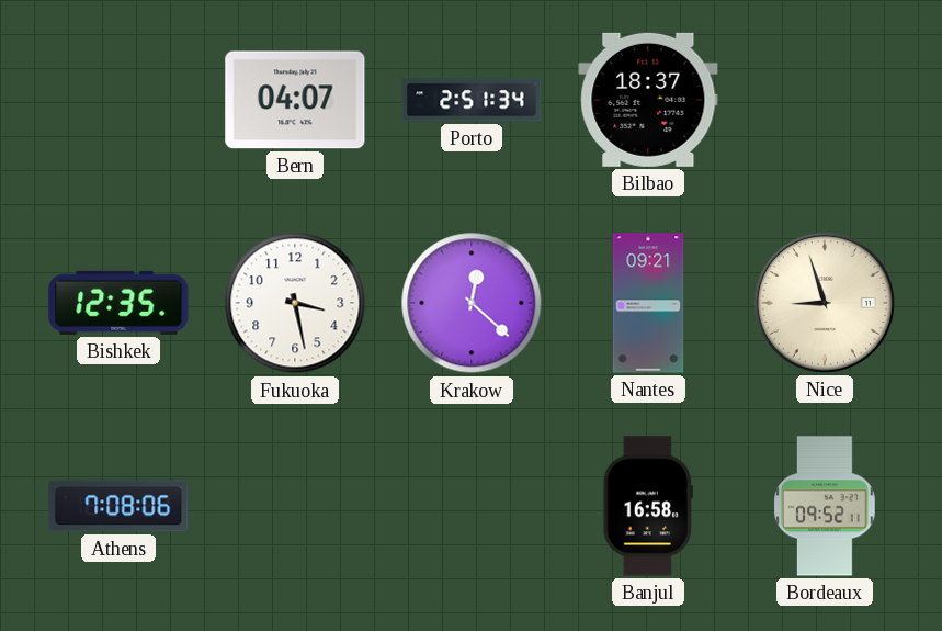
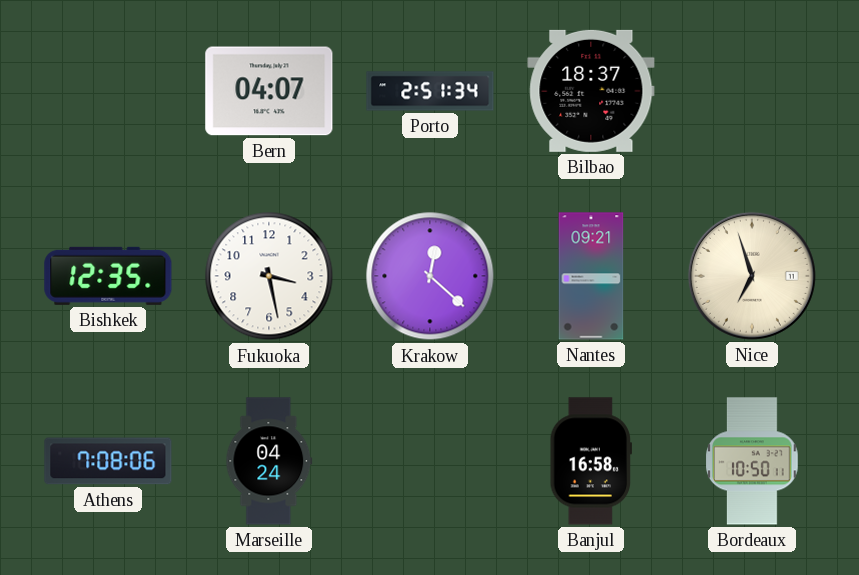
Nice: 8:57 -> 6:57
Marseille: none -> 04:24
Bordeaux: 09:52 -> 10:50
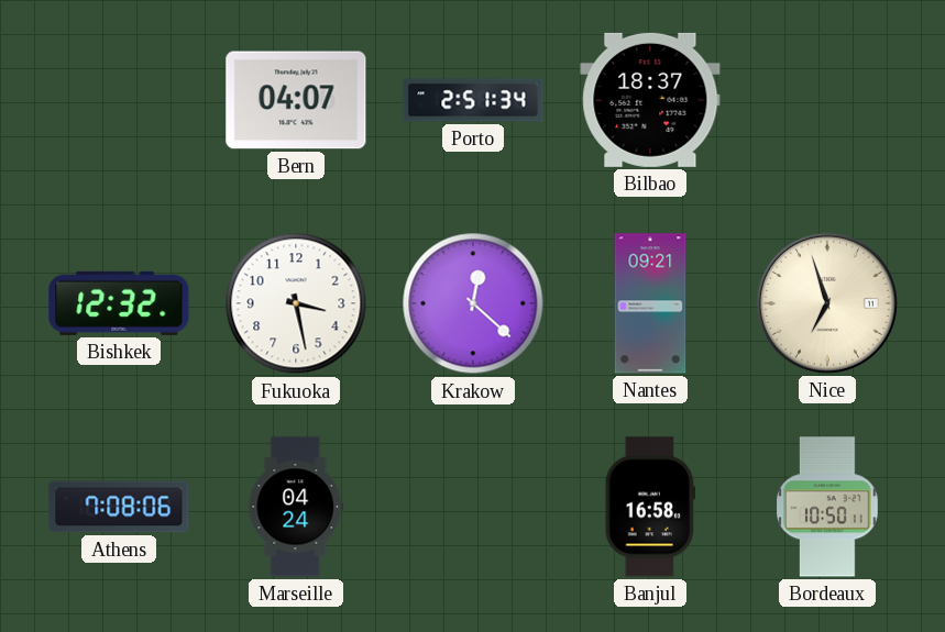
Bishkek: 12:35 -> 12:32
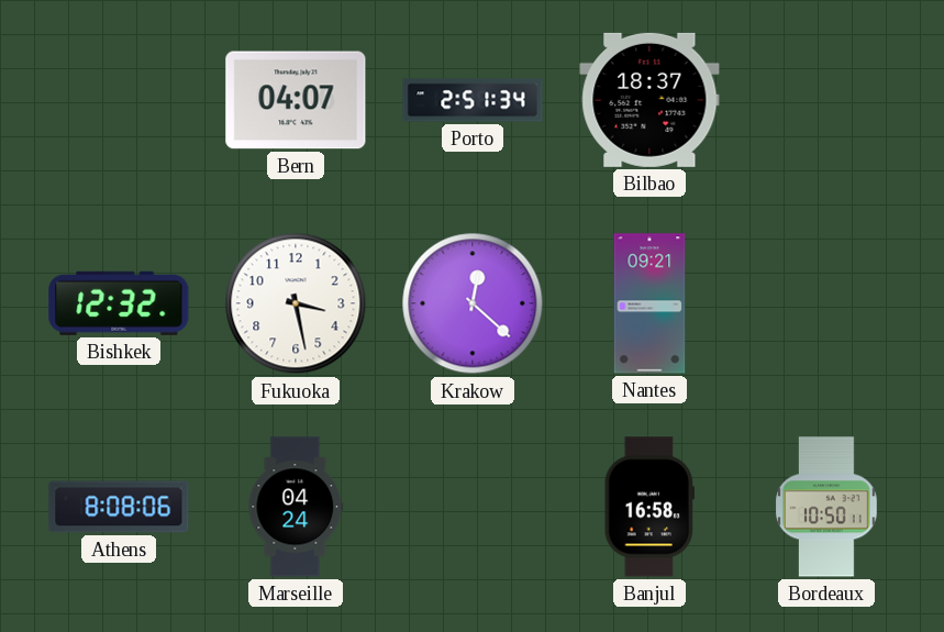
Nice: 6:57 -> none
Athens: 7:08 -> 8:08
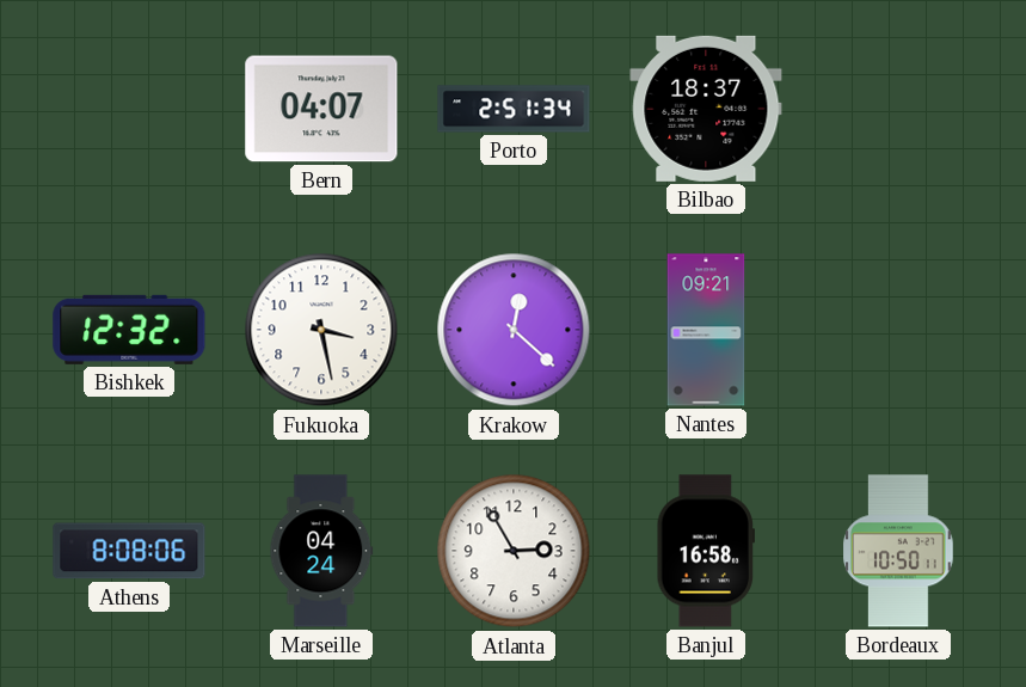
Atlanta: none -> 2:55
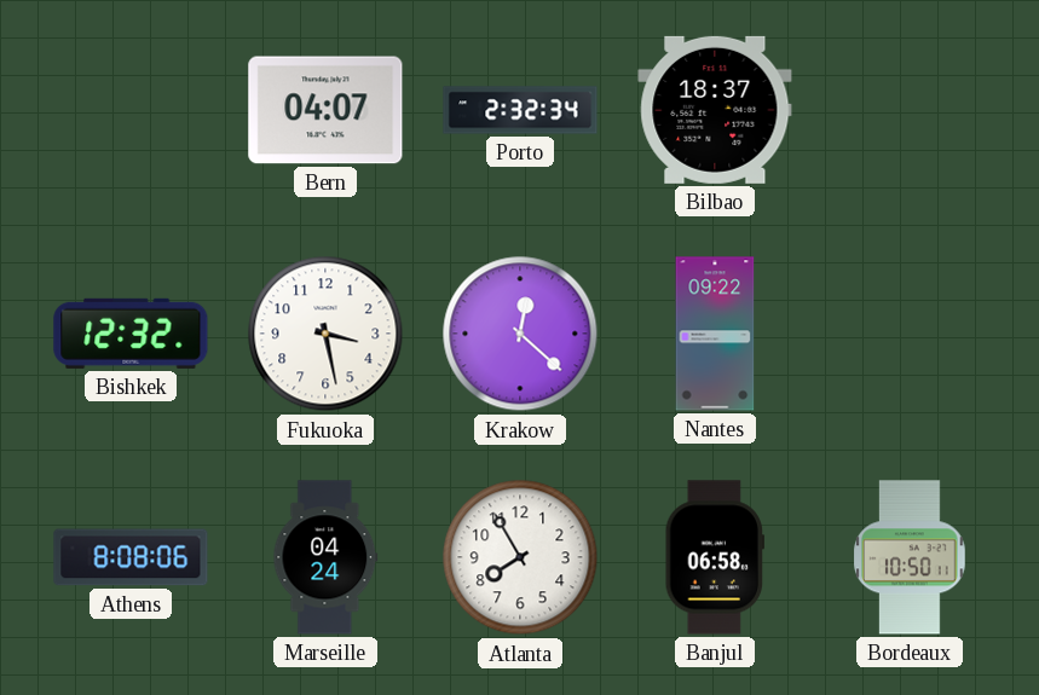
Porto: 2:51 -> 2:32
Nantes: 09:21 -> 09:22
Atlanta: 2:55 -> 7:55
Banjul: 16:58 -> 06:58
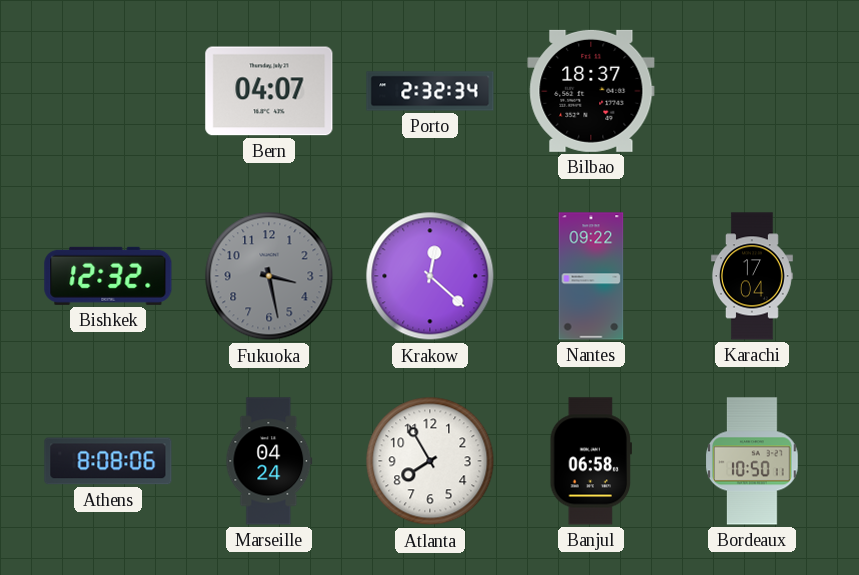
Fukuoka dial: white -> grey
Karachi: none -> 17:04
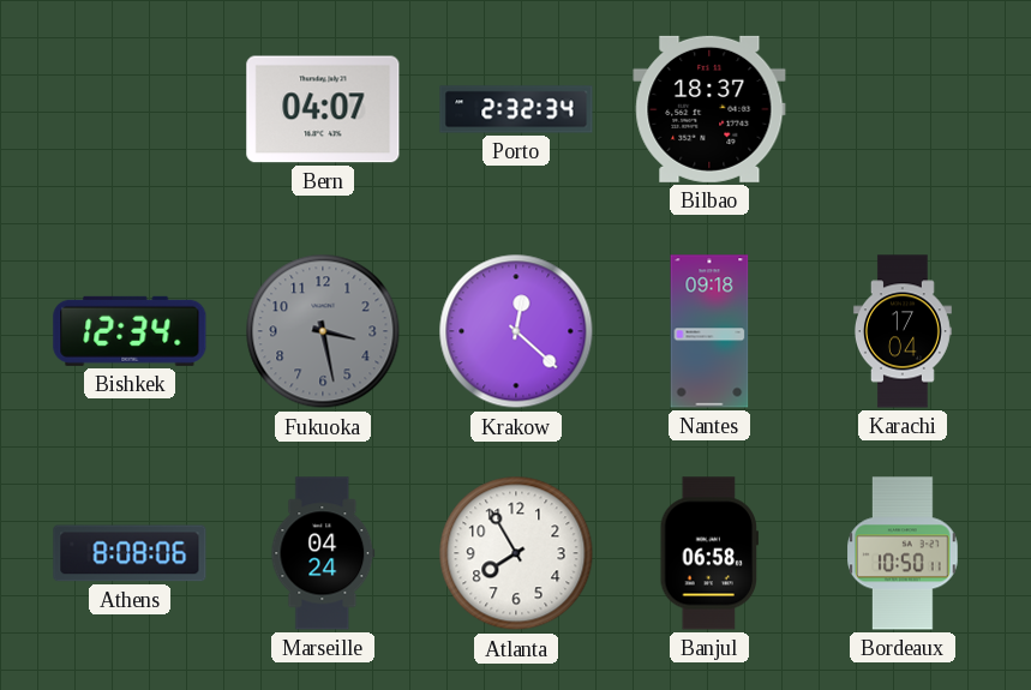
Bishkek: 12:32 -> 12:34
Nantes: 09:22 -> 09:18
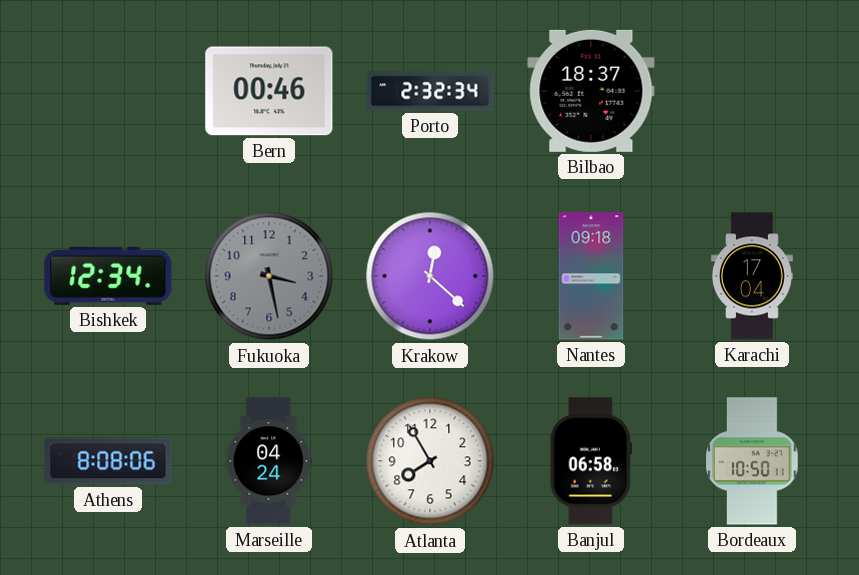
Bern: 04:07 -> 00:46
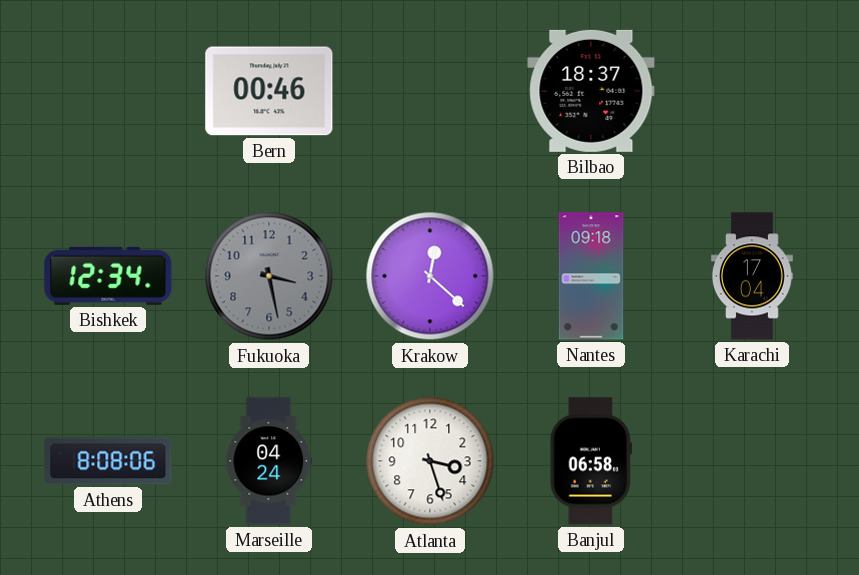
Porto: 2:32 -> none
Atlanta: 7:55 -> 3:27
Bordeaux: 10:50 -> none
